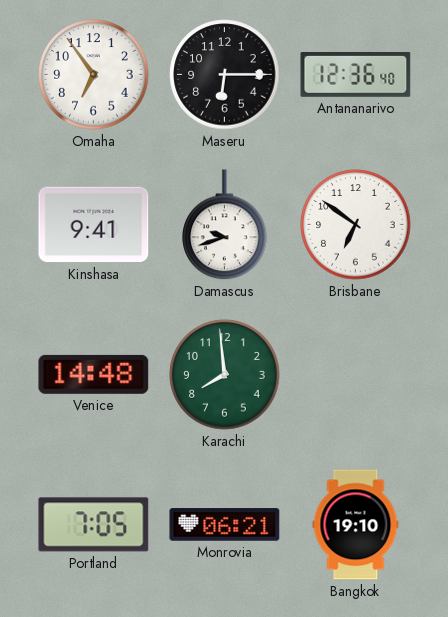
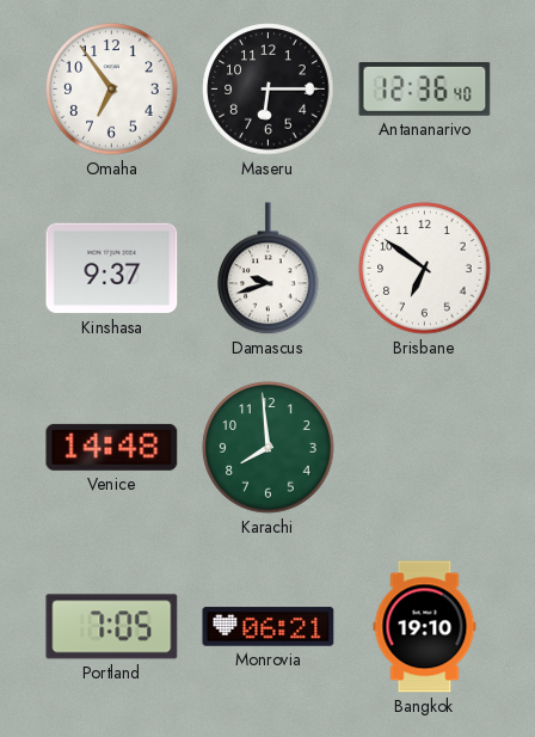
Kinshasa: 9:41 -> 9:37
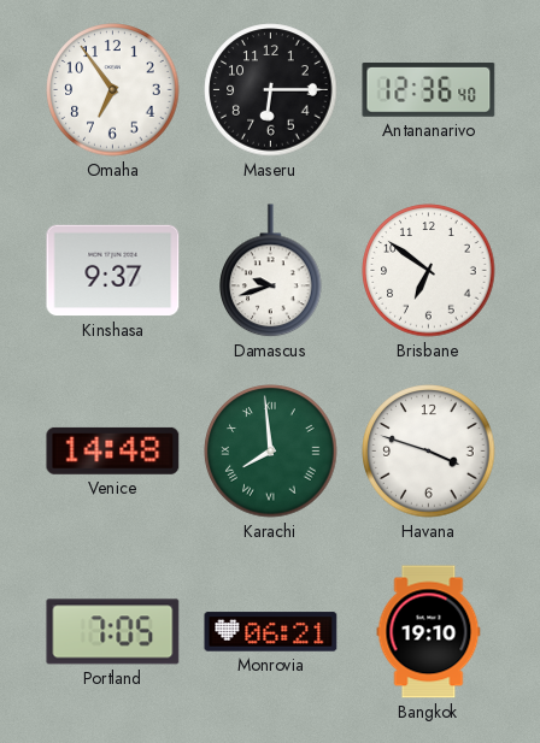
Karachi numerals: Arabic -> Roman
Havana: none -> 3:48
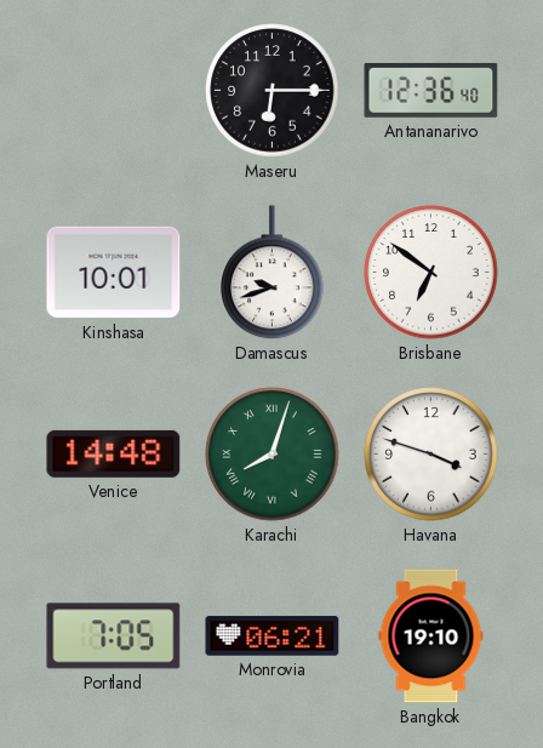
Omaha: 6:54 -> none
Kinshasa: 9:37 -> 10:01
Karachi: 7:59 -> 8:03
